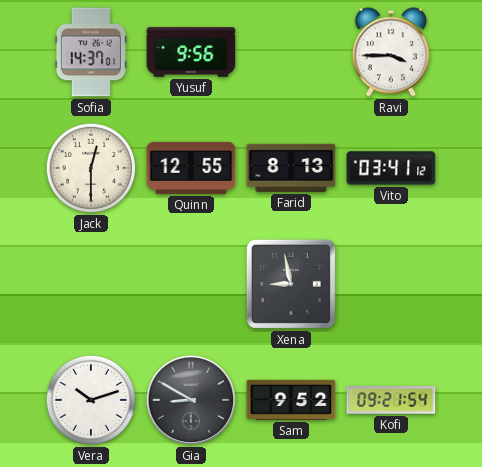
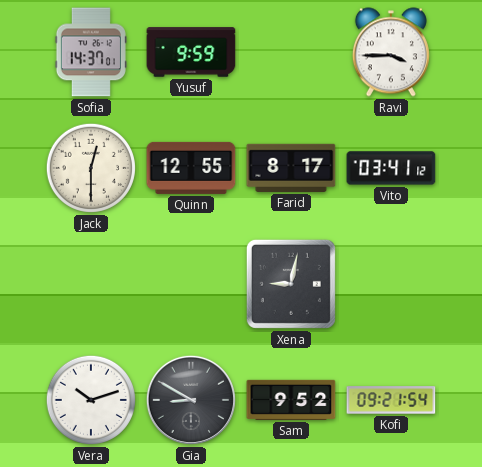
Yusuf: 9:56 -> 9:59
Farid: 8:13 -> 8:17
Xena: 8:58 -> 9:02
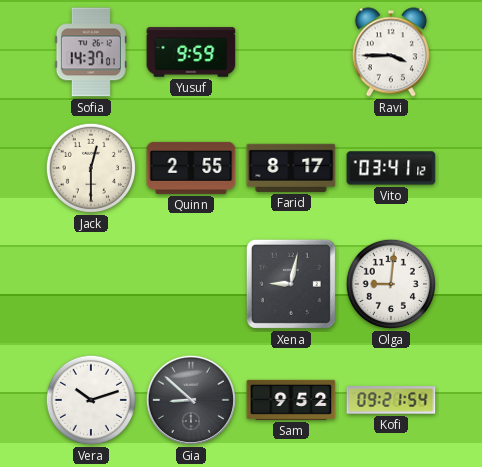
Quinn: 12:55 -> 2:55
Olga: none -> 9:01
Gia: 8:50 -> 8:52
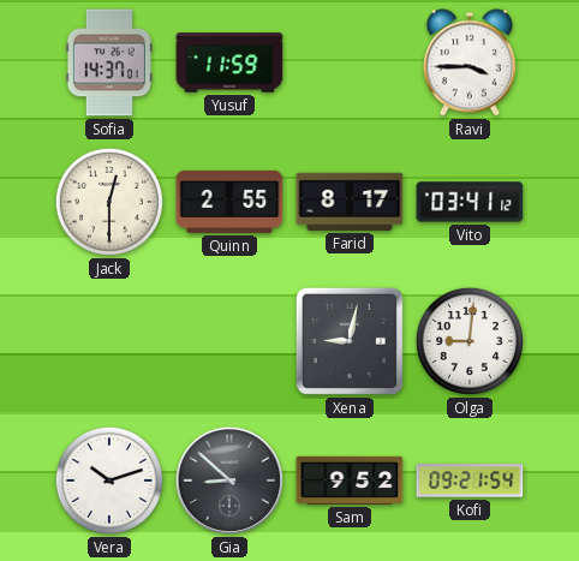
Yusuf: 9:59 -> 11:59
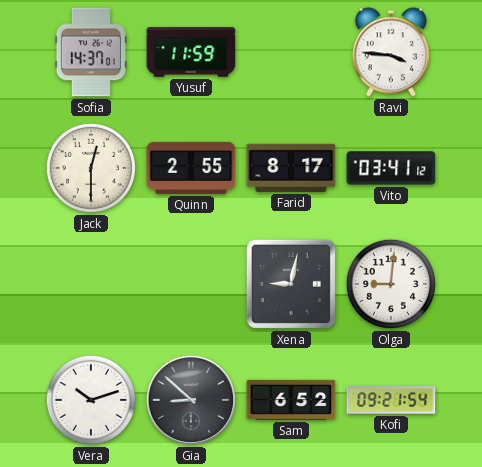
Ravi: 3:45 -> 3:46
Sam: 9:52 -> 6:52
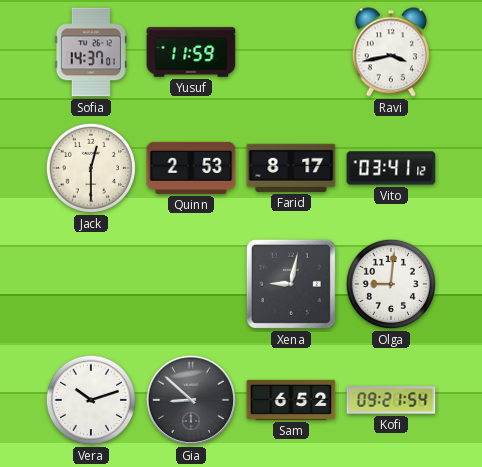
Ravi: 3:46 -> 3:43
Quinn: 2:55 -> 2:53
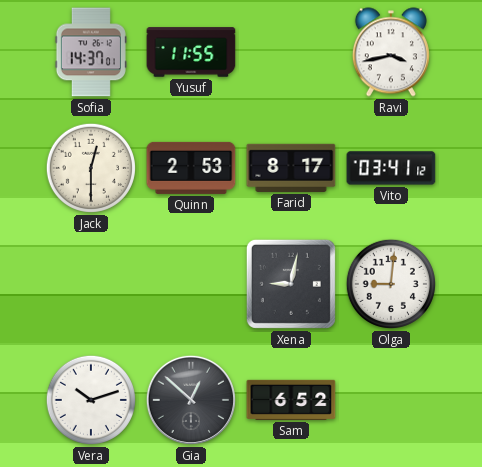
Yusuf: 11:59 -> 11:55
Gia: 8:52 -> 12:52
Kofi: 09:21 -> none
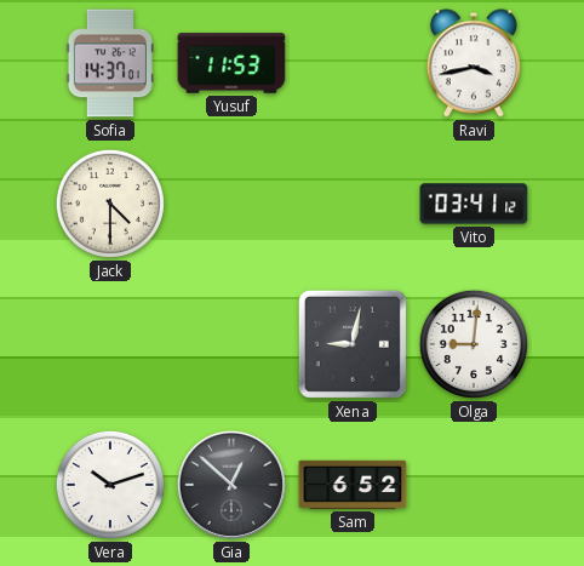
Yusuf: 11:55 -> 11:53
Jack: 12:30 -> 4:30
Quinn: 2:53 -> none
Farid: 8:17 -> none
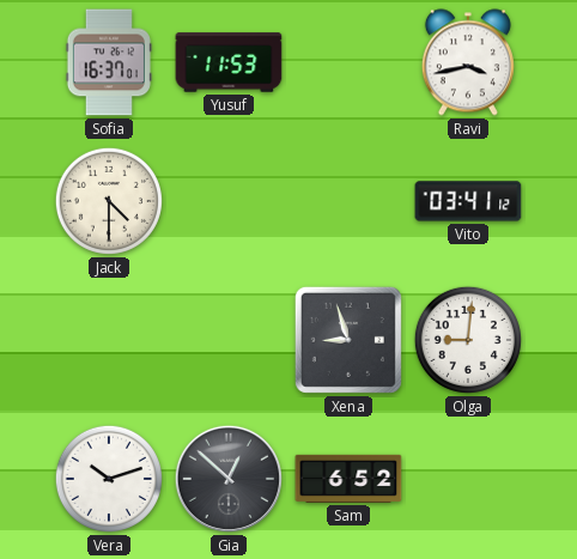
Sofia: 14:37 -> 16:37
Xena: 9:02 -> 8:57
